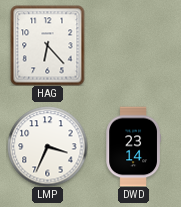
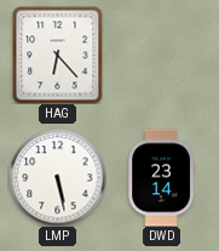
LMP: 3:34 -> 5:28
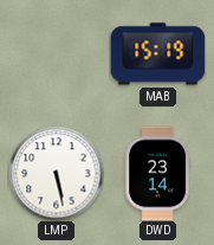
HAG: 6:23 -> none
MAB: none -> 15:19
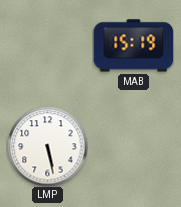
DWD: 23:14 -> none
